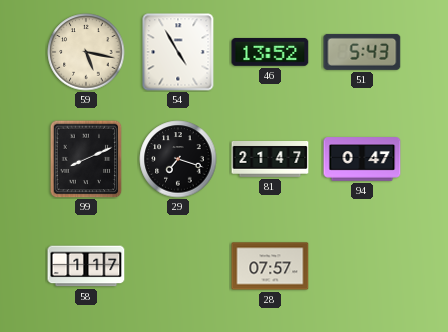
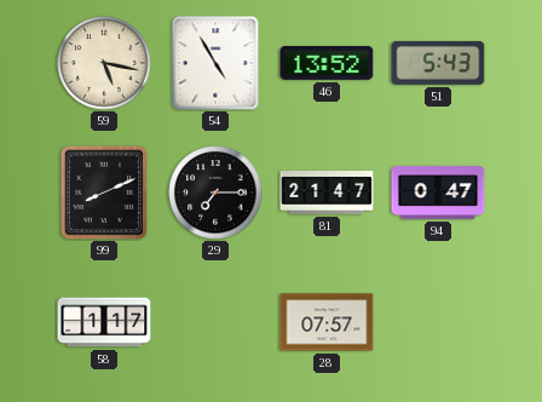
29: 7:18 -> 7:15
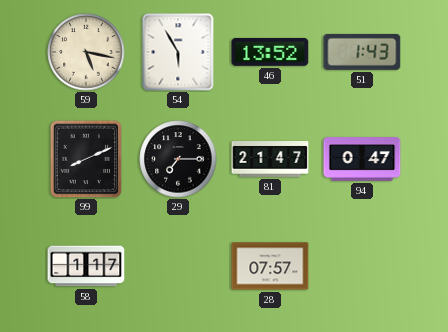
54: 4:55 -> 5:55
51: 5:43 -> 1:43
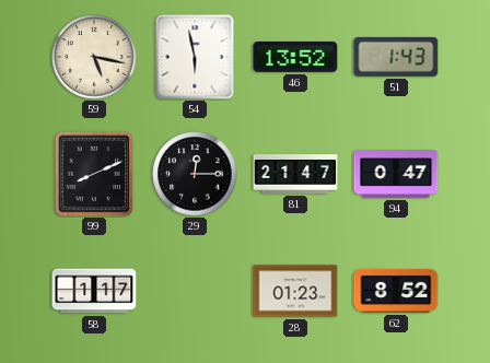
54: 5:55 -> 5:58
29: 7:15 -> 12:15
28: 07:57 -> 01:23
62: none -> 8:52
